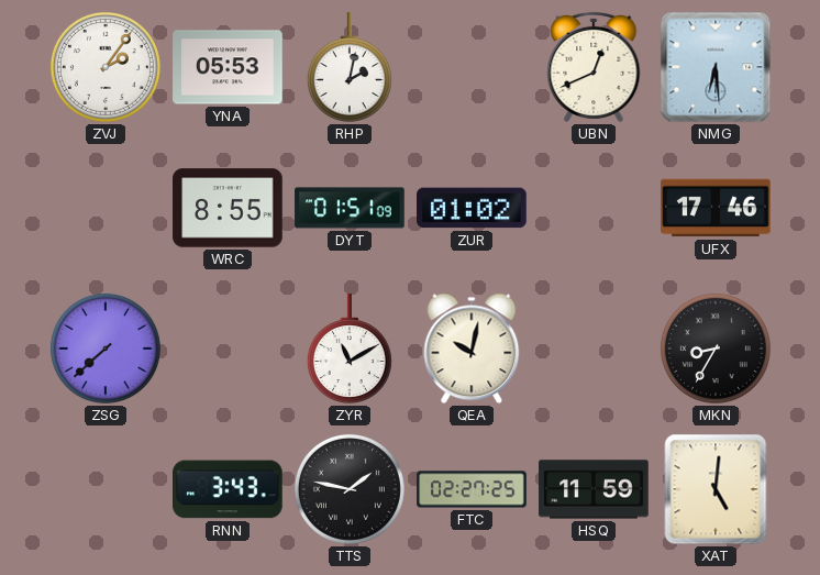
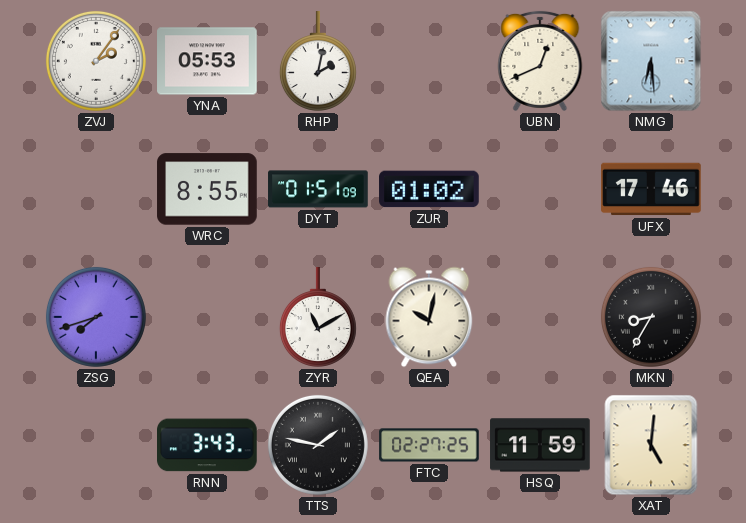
ZSG: 7:38 -> 7:42
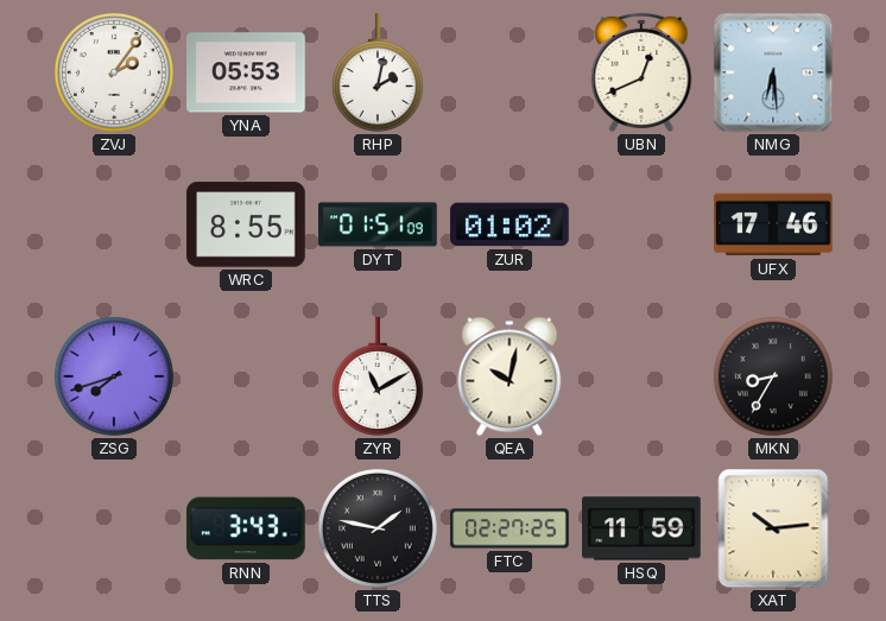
XAT: 5:01 -> 10:14
